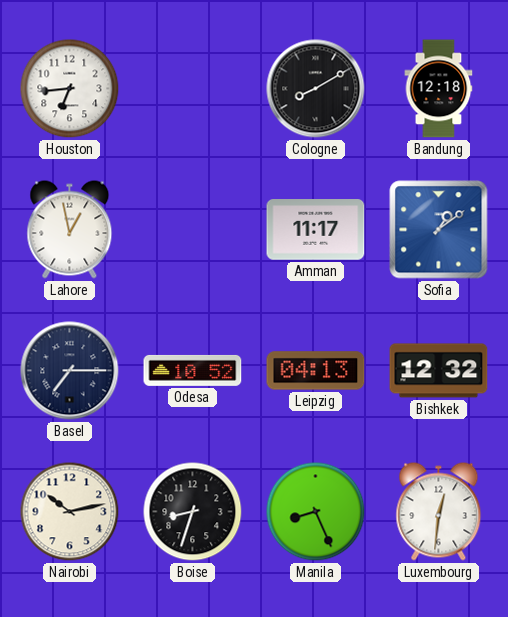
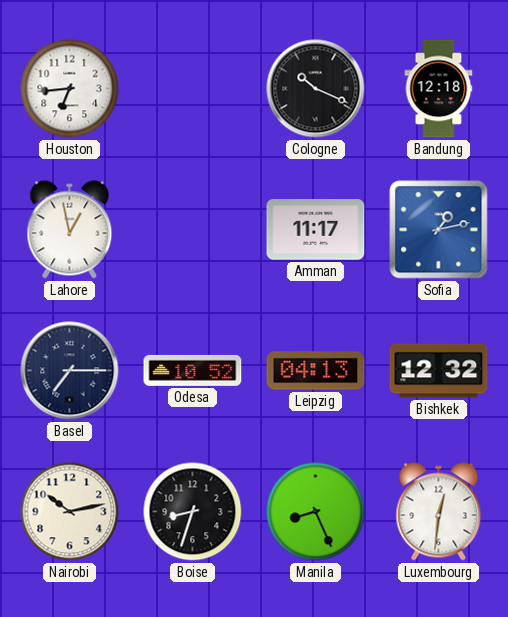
Cologne: 8:10 -> 10:19
Sofia: 1:09 -> 1:13
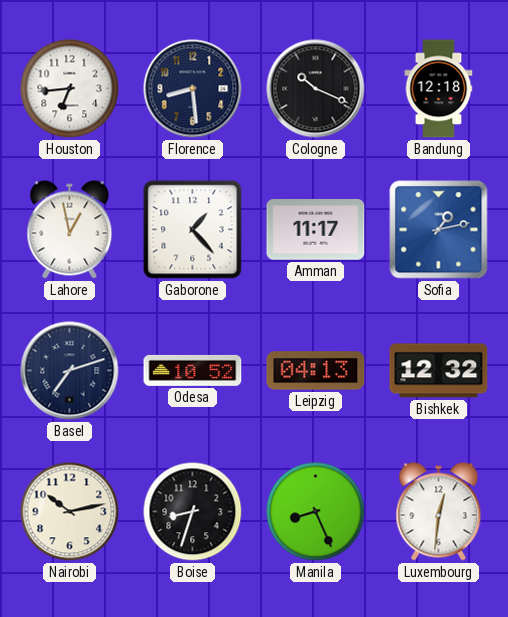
Florence: none -> 8:29
Gaborone: none -> 1:23
Basel: 7:15 -> 7:12
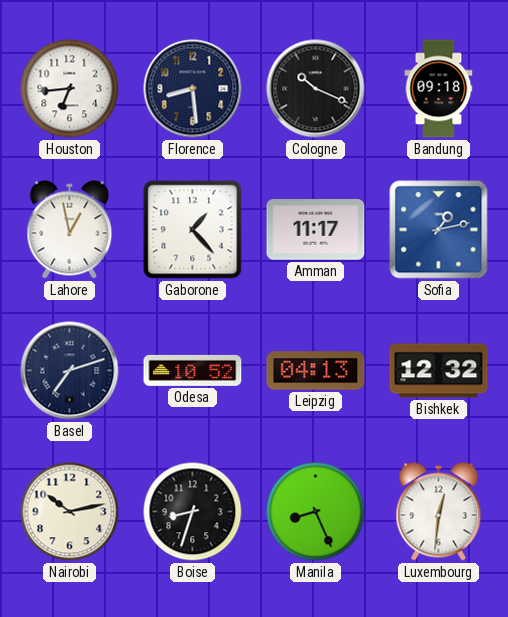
Bandung: 12:18 -> 09:18
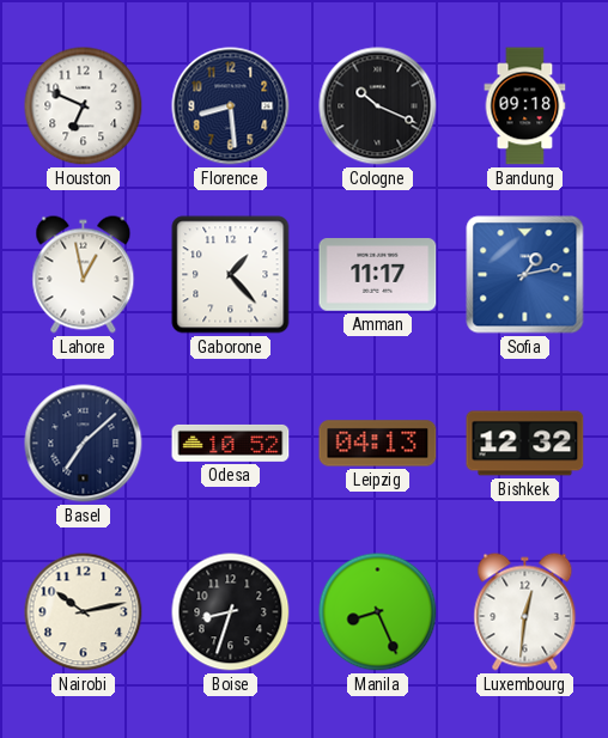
Houston: 6:44 -> 6:49
Basel: 7:12 -> 7:08
